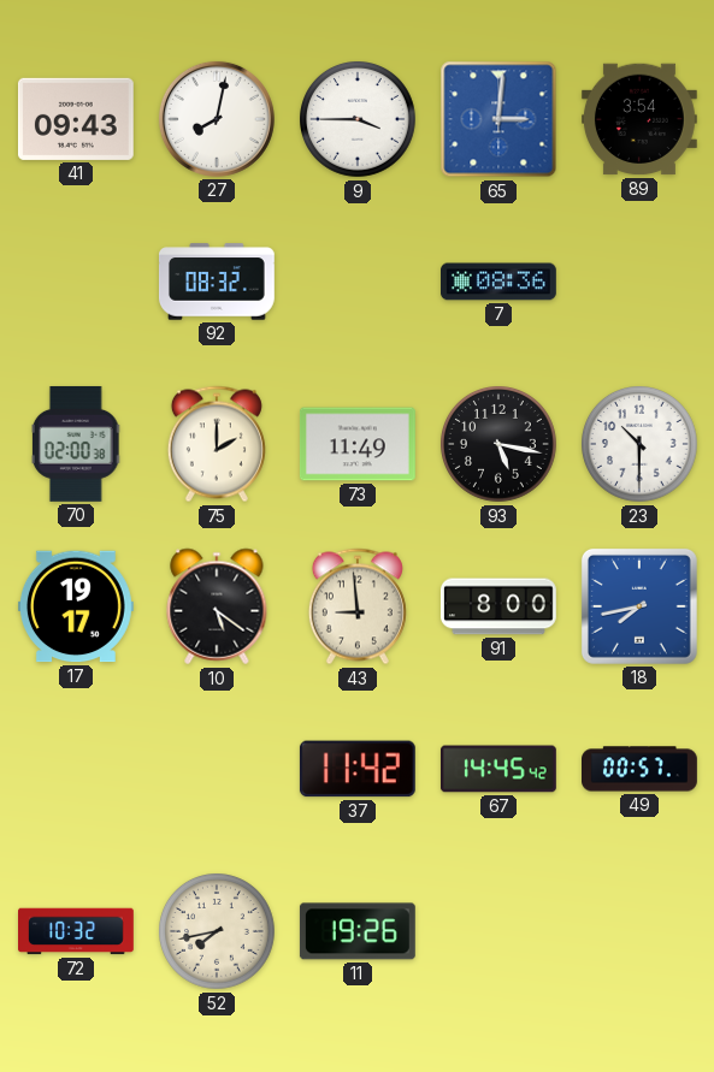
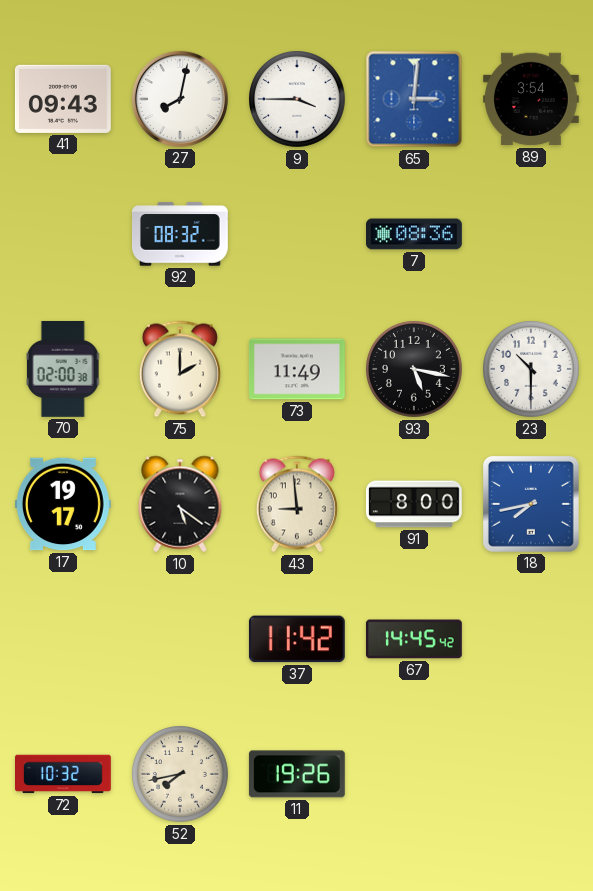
49: 00:57 -> none
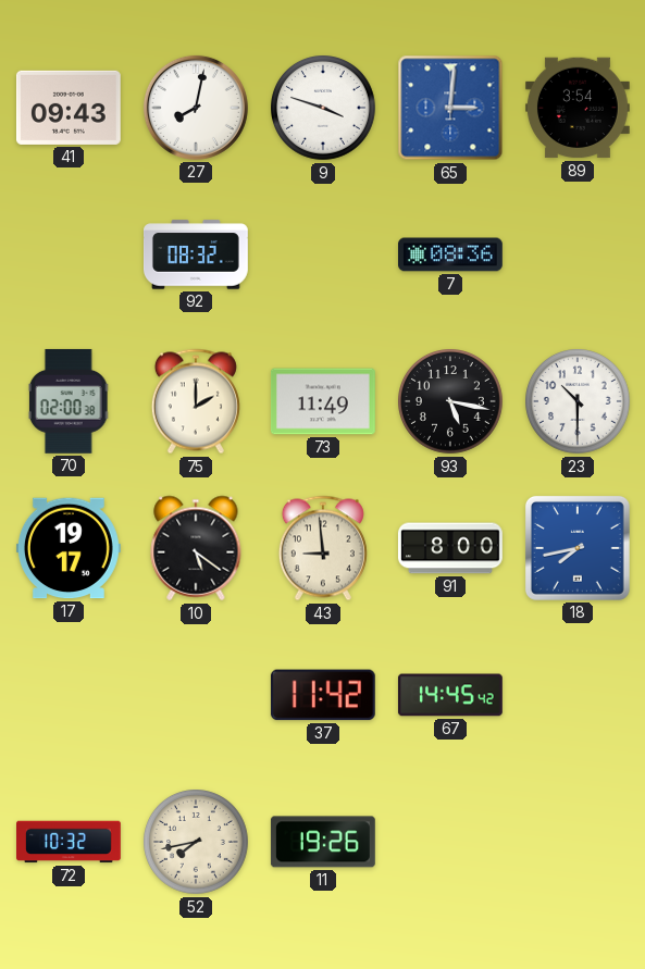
9: 3:45 -> 3:48
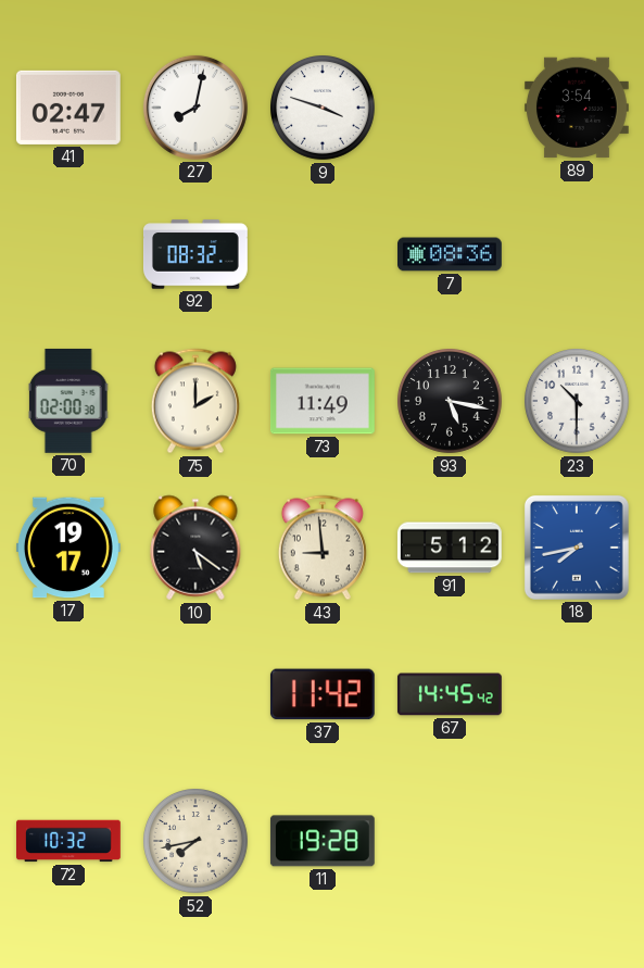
41: 09:43 -> 02:47
65: 3:01 -> none
91: 8:00 -> 5:12
11: 19:26 -> 19:28
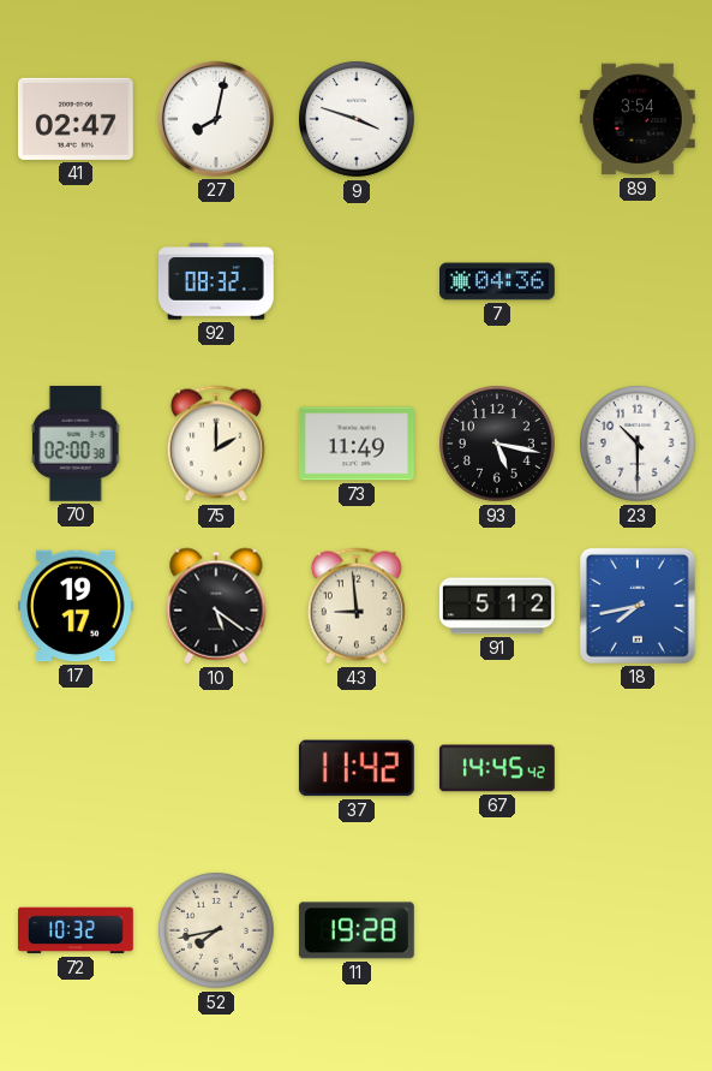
7: 08:36 -> 04:36
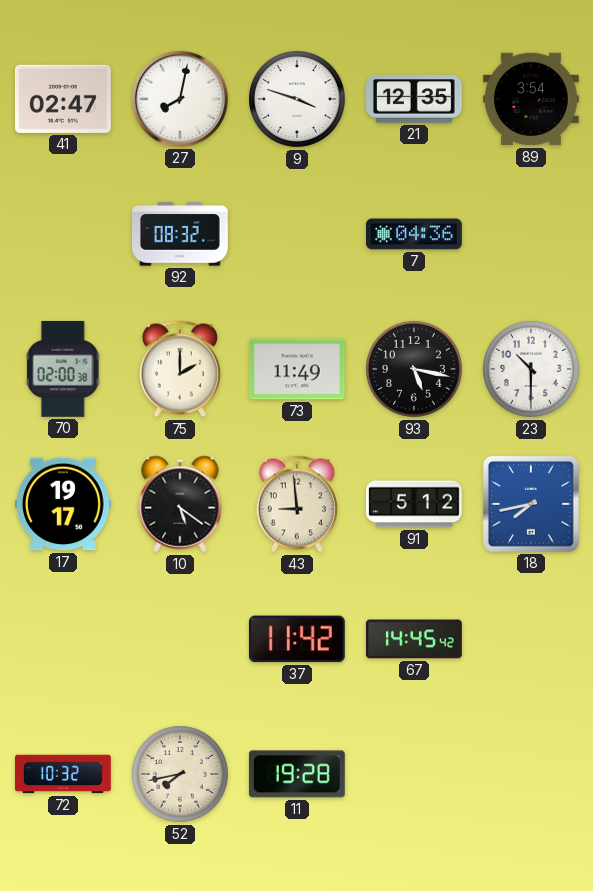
21: none -> 12:35
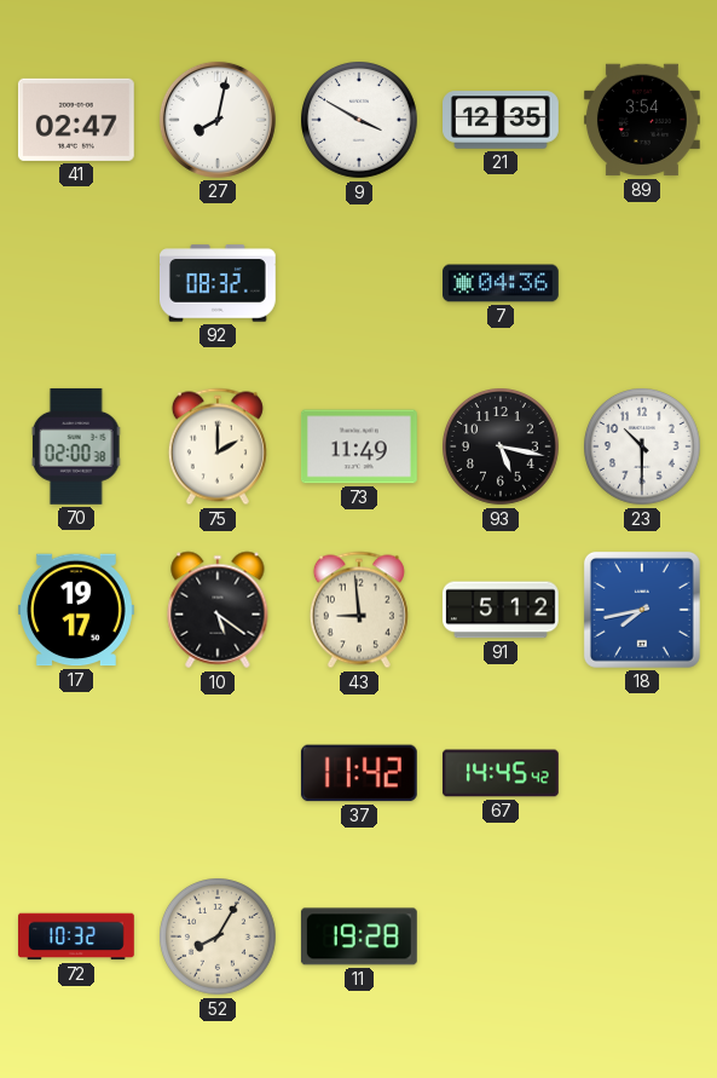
9: 3:48 -> 3:50
52: 7:43 -> 8:05
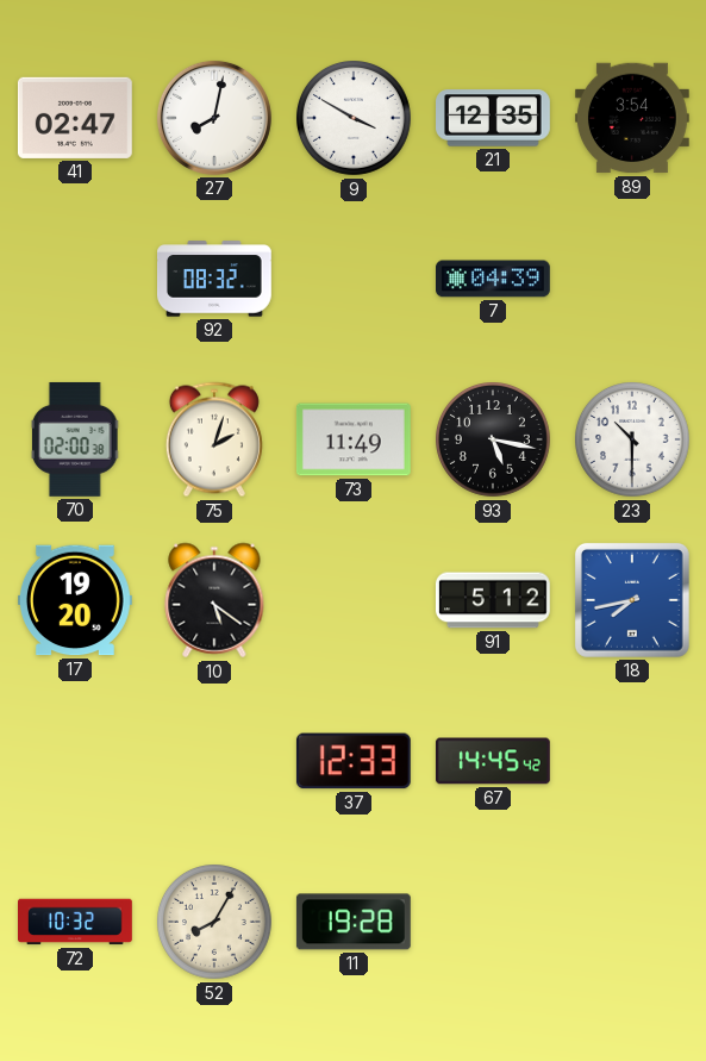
7: 04:36 -> 04:39
75: 2:00 -> 2:03
17: 19:17 -> 19:20
43: 8:59 -> none
37: 11:42 -> 12:33
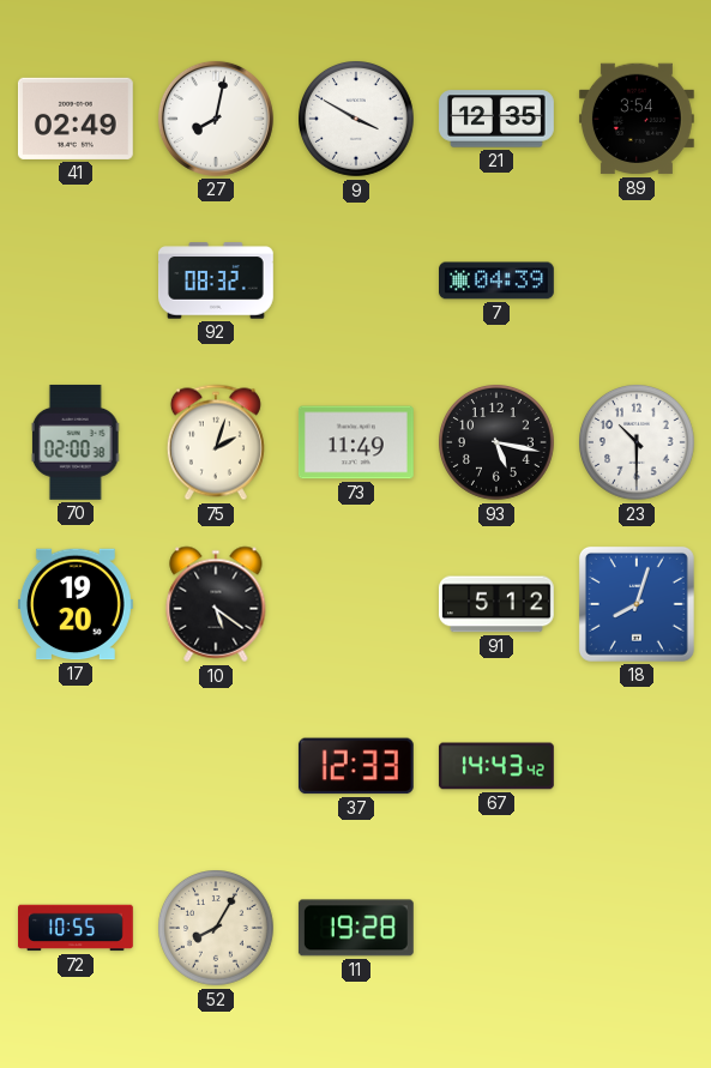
41: 02:47 -> 02:49
18: 7:43 -> 8:03
67: 14:45 -> 14:43
72: 10:32 -> 10:55
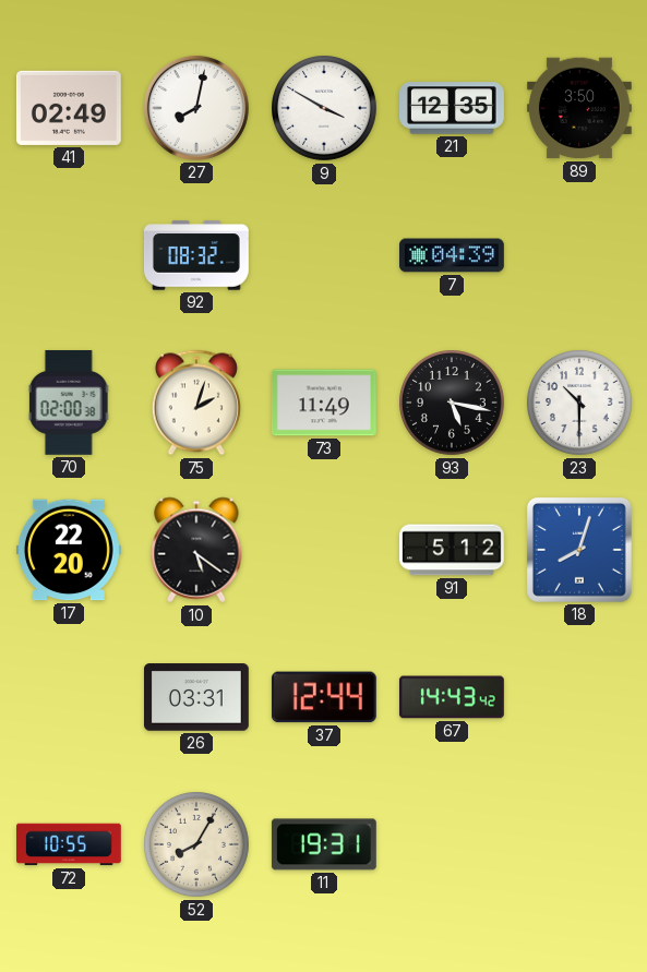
89: 3:54 -> 3:50
17: 19:20 -> 22:20
26: none -> 03:31
37: 12:33 -> 12:44
11: 19:28 -> 19:31
